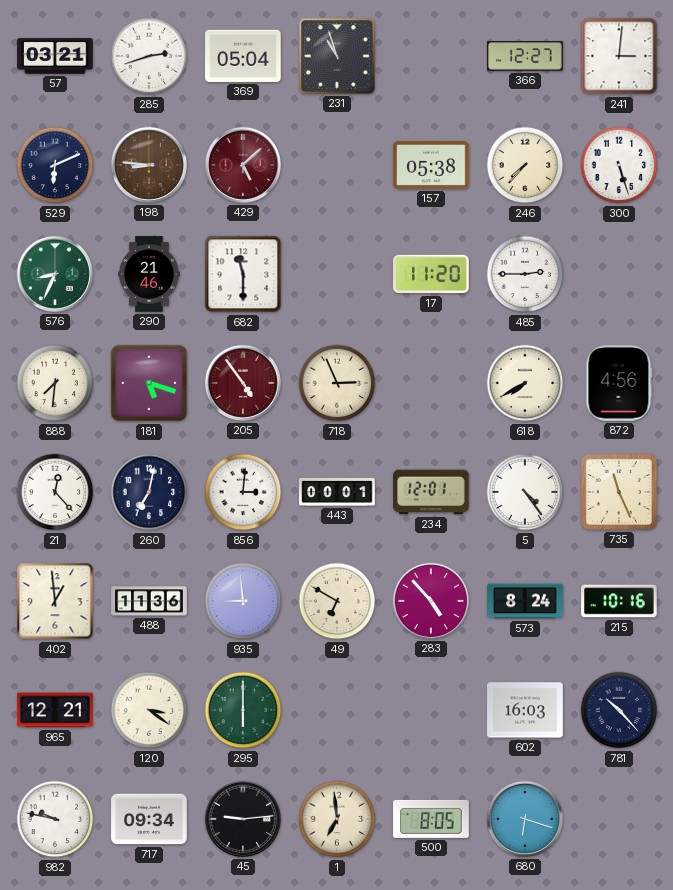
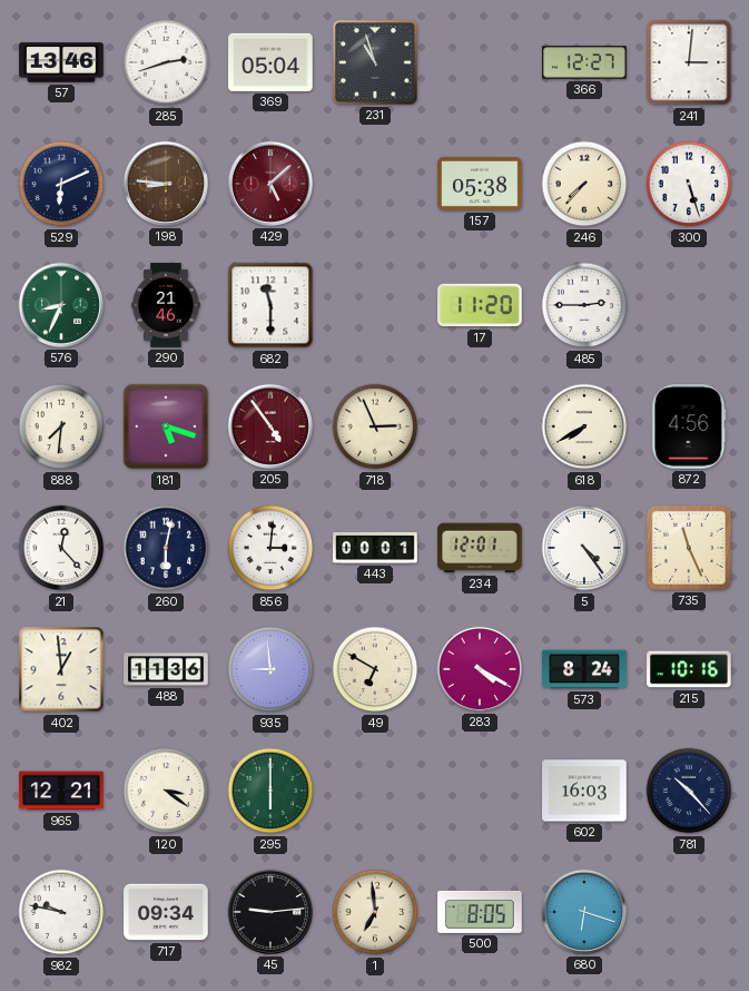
57: 03:21 -> 13:46
260: 7:02 -> 6:02
283: 4:53 -> 4:20
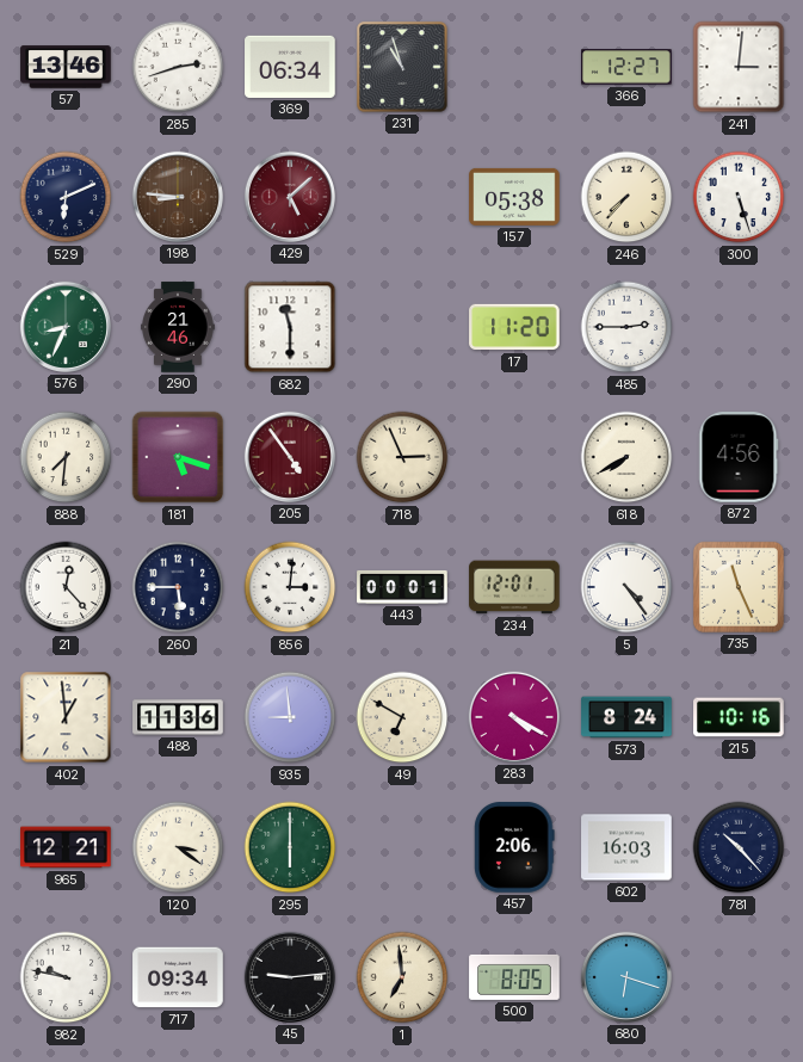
369: 05:04 -> 06:34
260: 6:02 -> 5:45
457: none -> 2:06
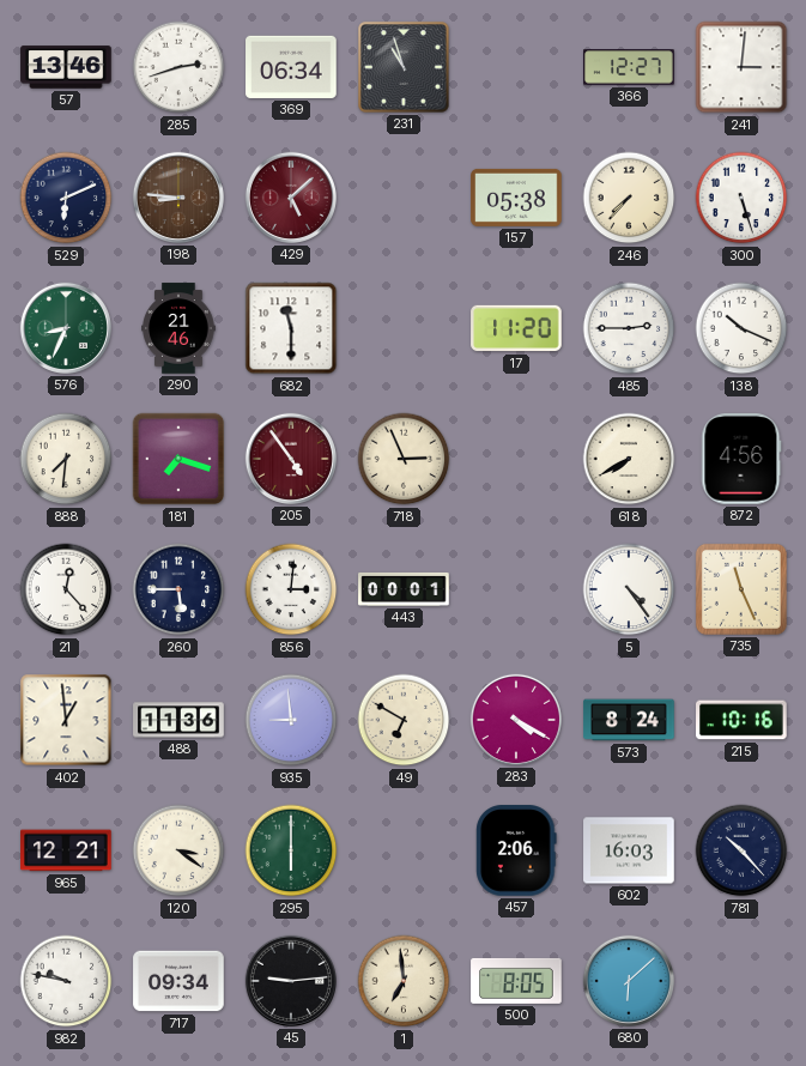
138: none -> 10:19
181: 5:18 -> 7:18
234: 12:01 -> none
680: 6:18 -> 6:08
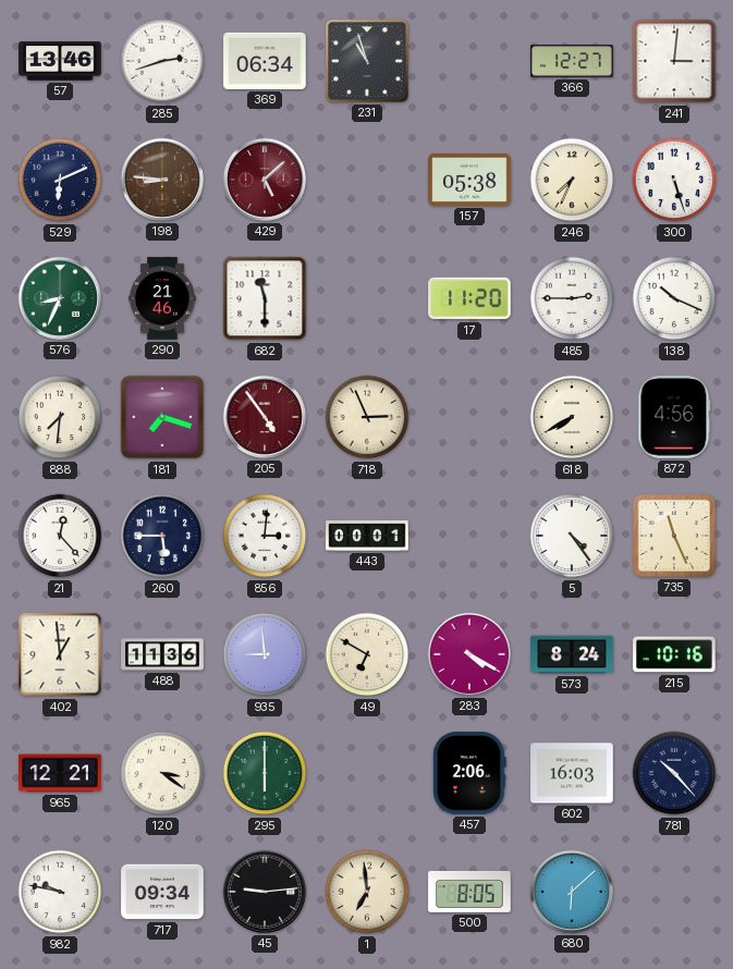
246: 7:37 -> 7:34
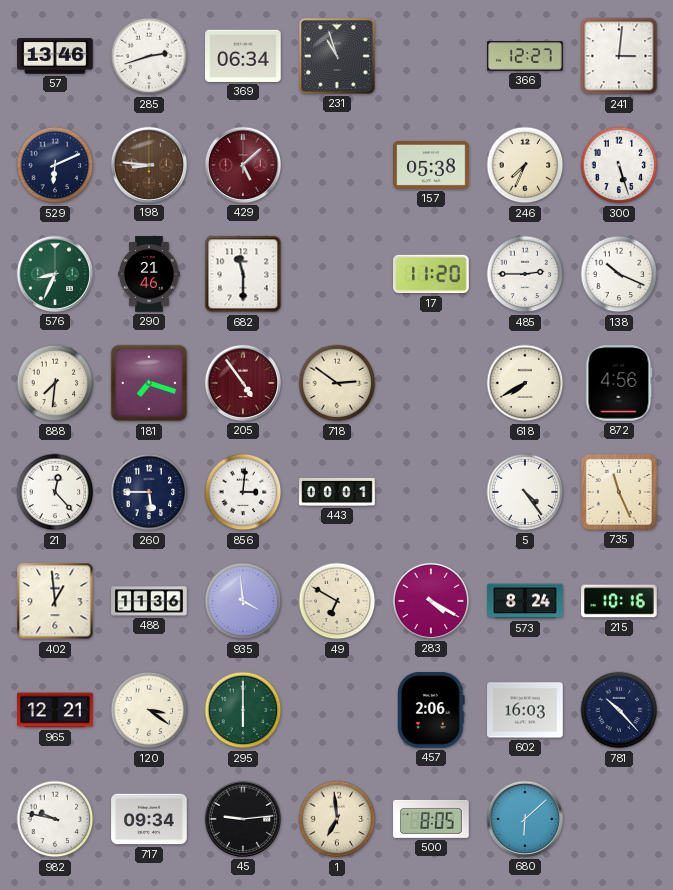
718: 2:56 -> 2:51
935: 8:59 -> 3:59
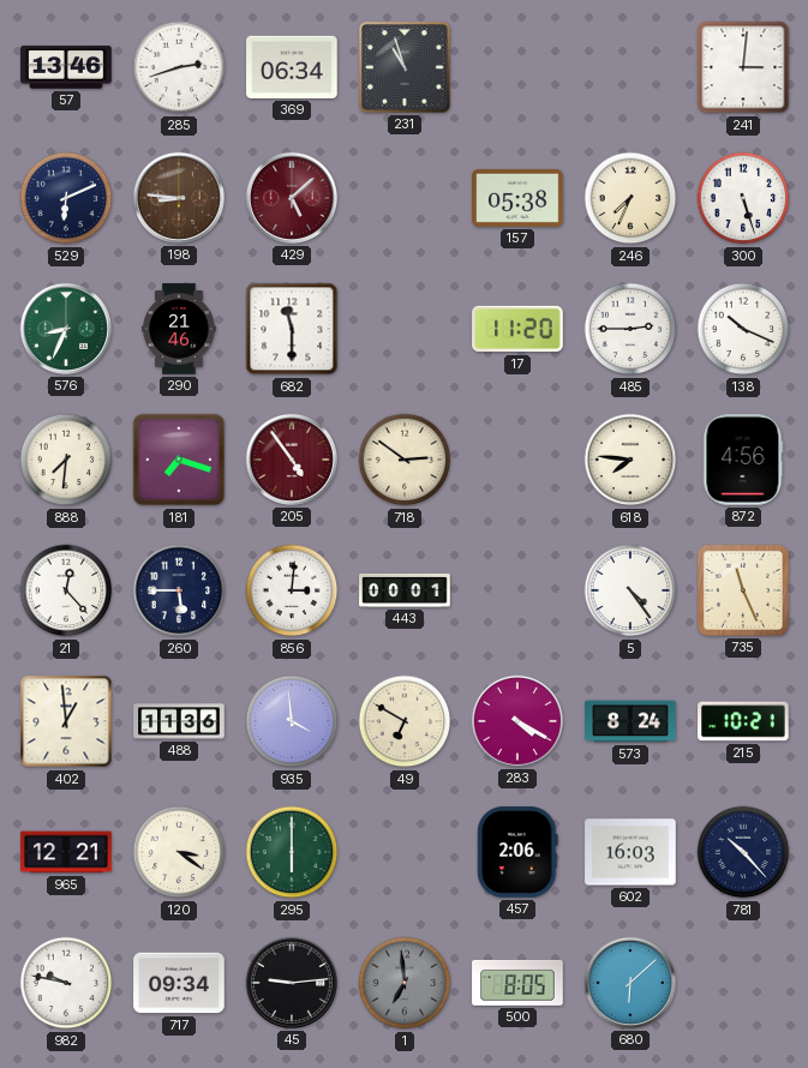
366: 12:27 -> none
618: 7:40 -> 7:46
215: 10:16 -> 10:21
1 dial: cream -> grey
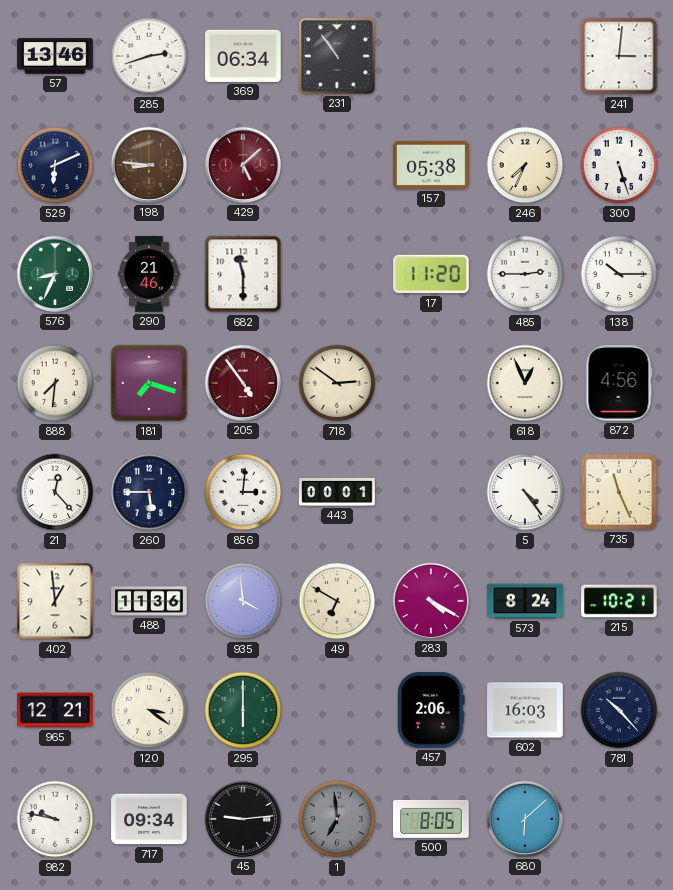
231: 10:57 -> 10:54
138: 10:19 -> 10:15
618: 7:46 -> 12:56
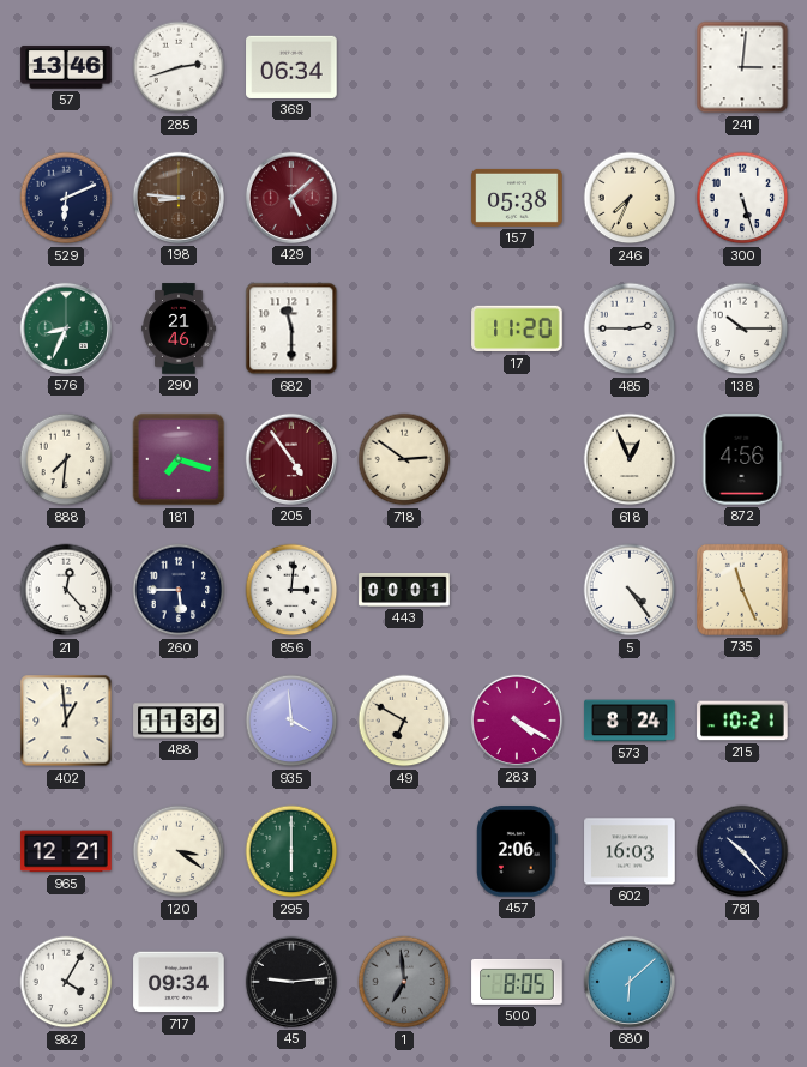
231: 10:54 -> none
982: 9:47 -> 4:05
